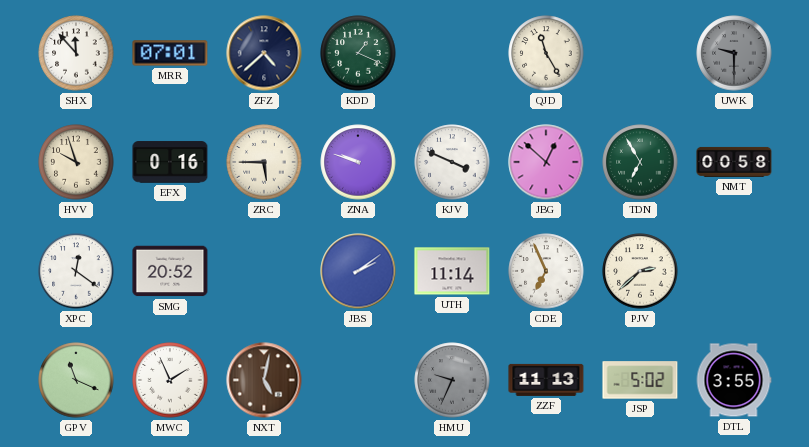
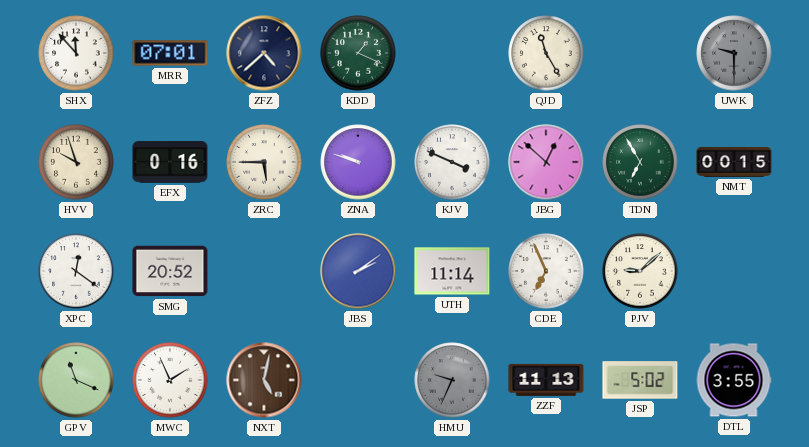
NMT: 00:58 -> 00:15
PJV: 2:38 -> 9:08
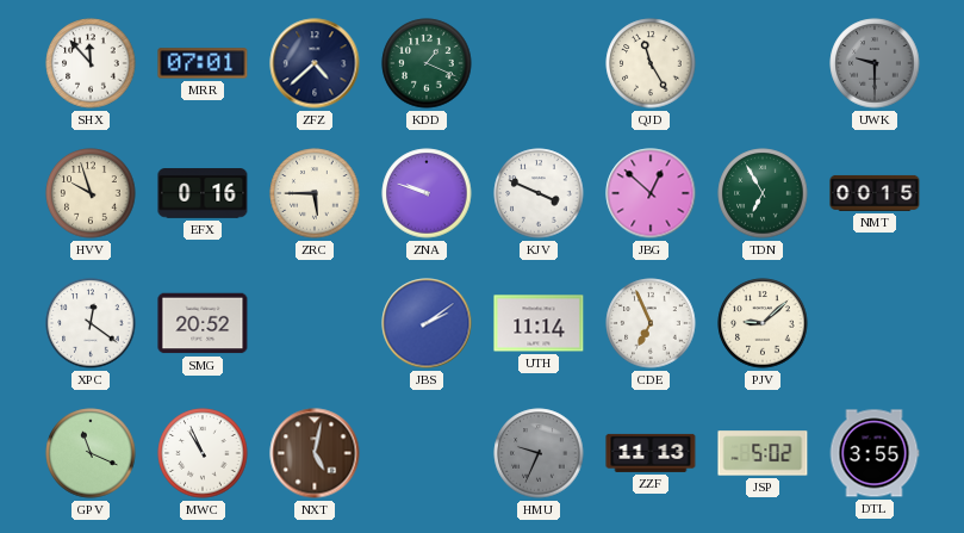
MWC: 1:56 -> 10:56
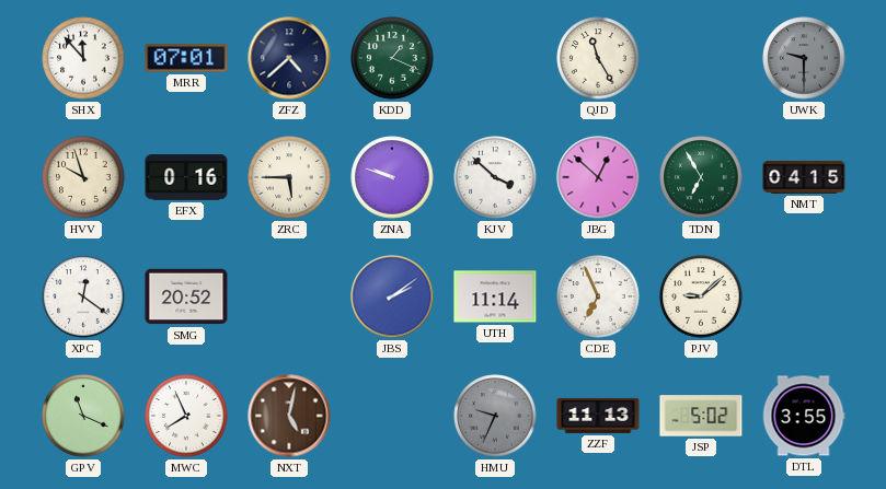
KJV: 3:49 -> 3:52
NMT: 00:15 -> 04:15
MWC: 10:56 -> 7:56
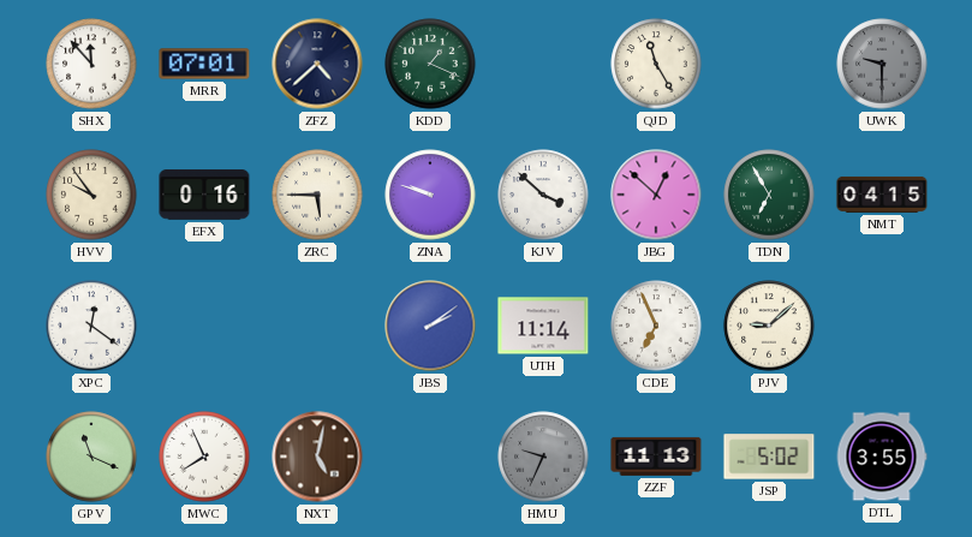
HVV: 9:57 -> 9:54
SMG: 20:52 -> none
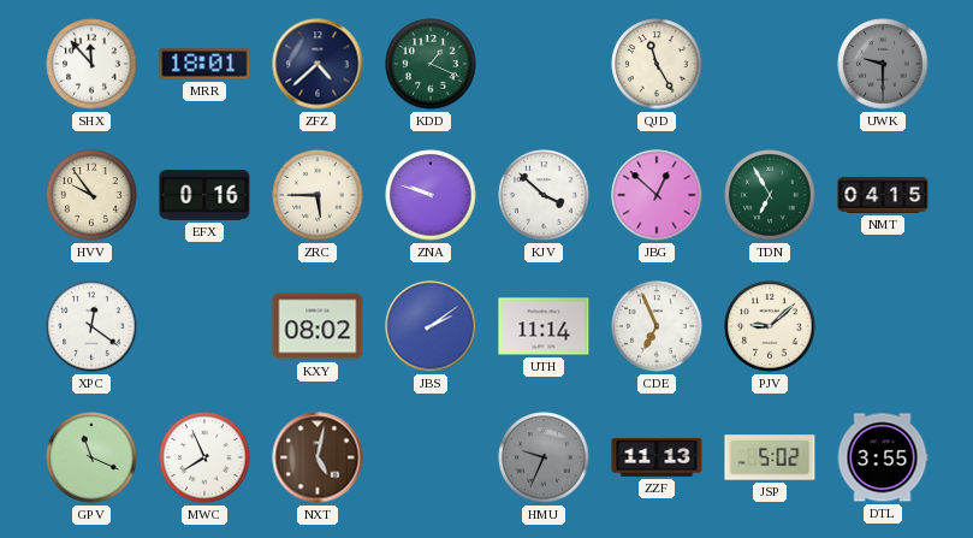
MRR: 07:01 -> 18:01
KXY: none -> 08:02
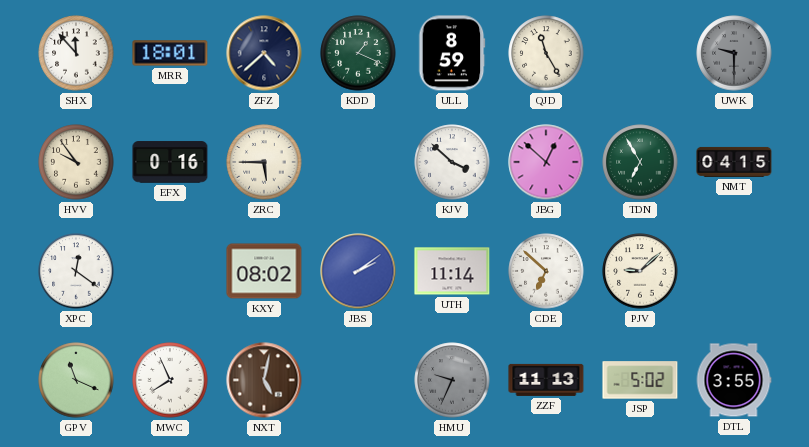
ULL: none -> 8:59
ZNA: 9:48 -> none
CDE: 6:56 -> 6:52
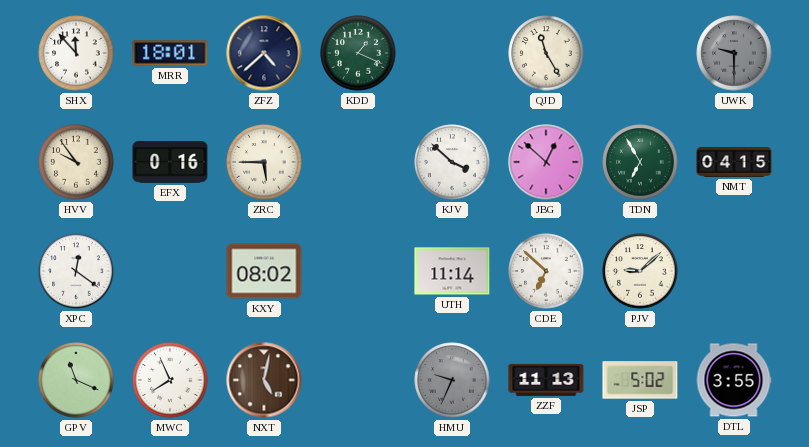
ULL: 8:59 -> none
JBS: 2:09 -> none
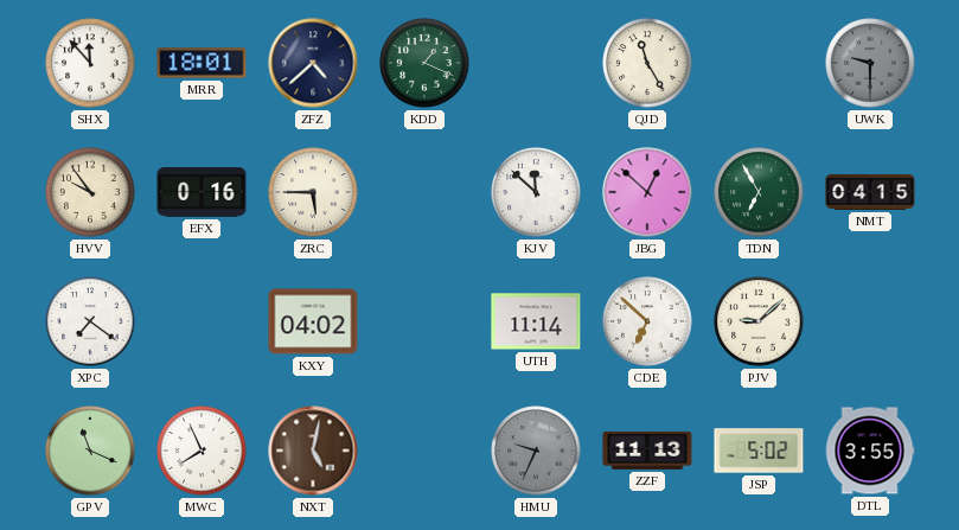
KJV: 3:52 -> 11:52
XPC: 12:21 -> 7:21
KXY: 08:02 -> 04:02
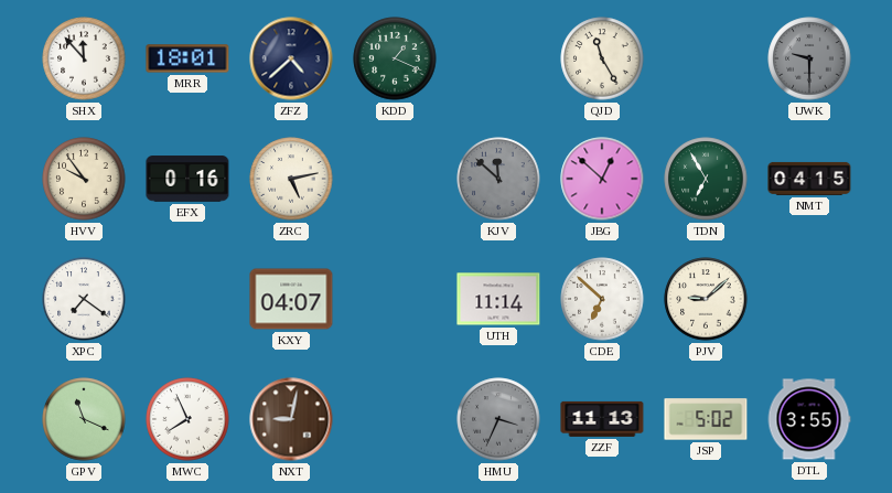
ZRC: 5:45 -> 5:13
KJV dial: white -> grey
KXY: 04:02 -> 04:07
NXT: 5:02 -> 9:02
HMU: 9:34 -> 3:34
